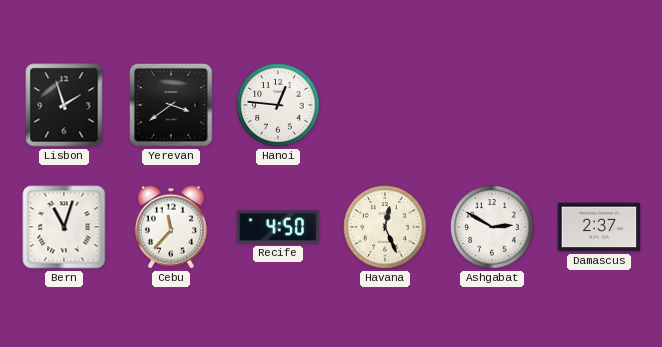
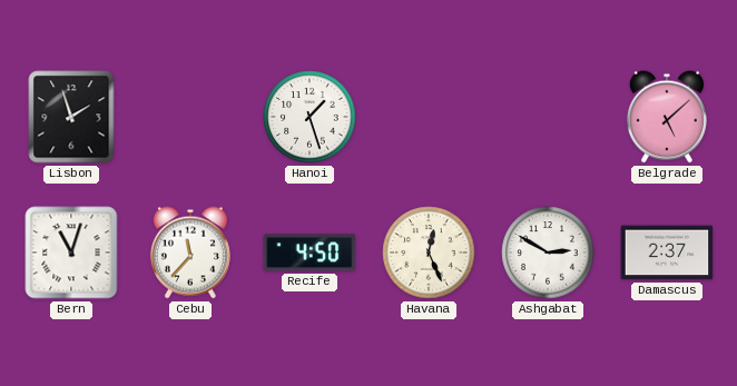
Yerevan: 3:39 -> none
Hanoi: 12:46 -> 1:27
Belgrade: none -> 5:08
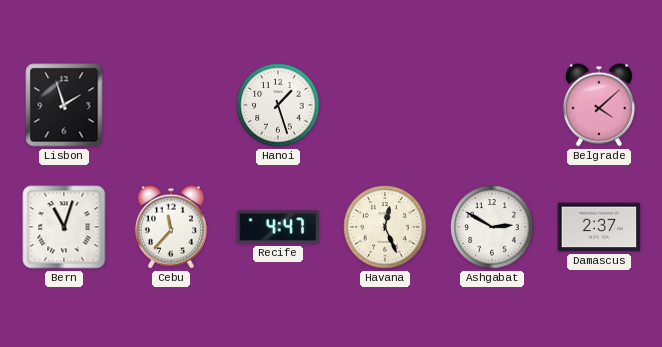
Belgrade: 5:08 -> 4:08
Recife: 4:50 -> 4:47
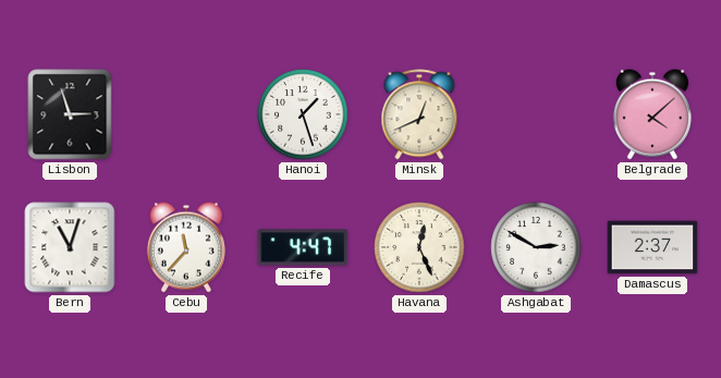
Lisbon: 1:57 -> 2:57
Minsk: none -> 12:41
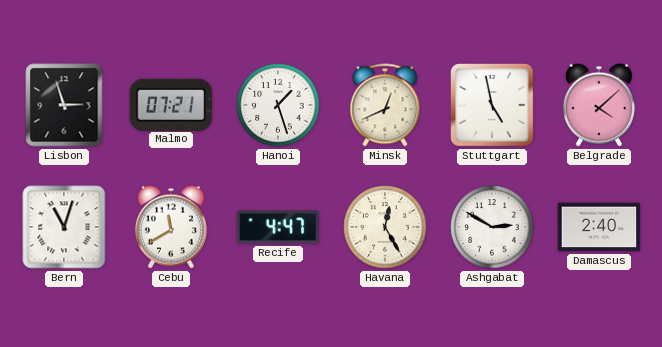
Malmo: none -> 07:21
Stuttgart: none -> 4:58
Cebu: 11:37 -> 11:40
Havana: 12:26 -> 12:25
Damascus: 2:37 -> 2:40
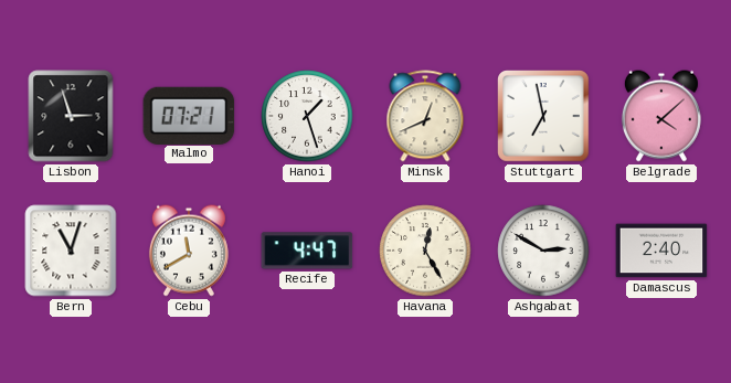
Stuttgart: 4:58 -> 6:58
